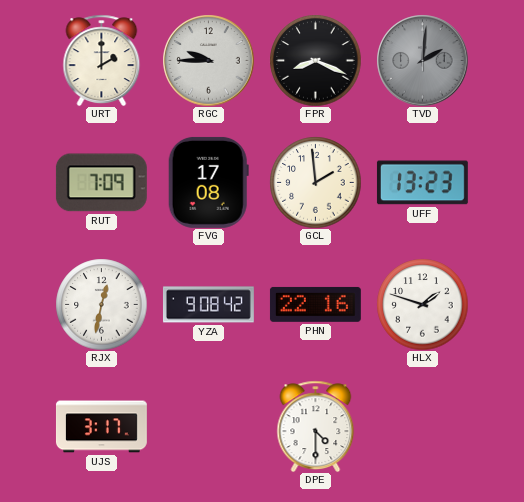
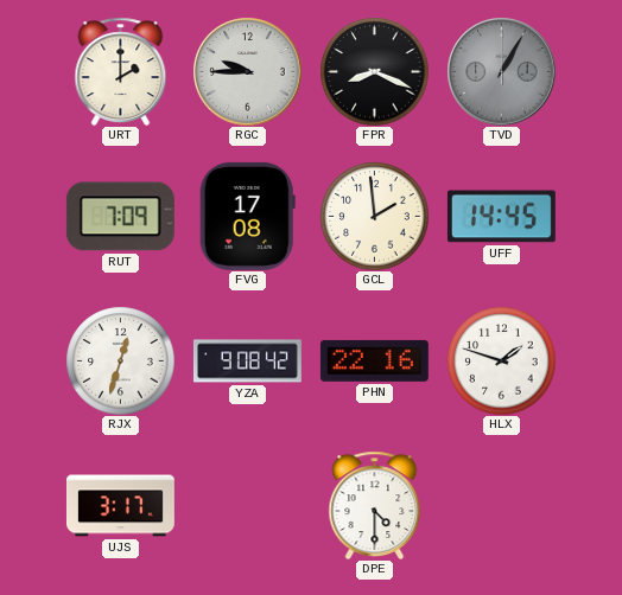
TVD: 2:01 -> 1:05
UFF: 13:23 -> 14:45
RJX: 12:32 -> 12:33
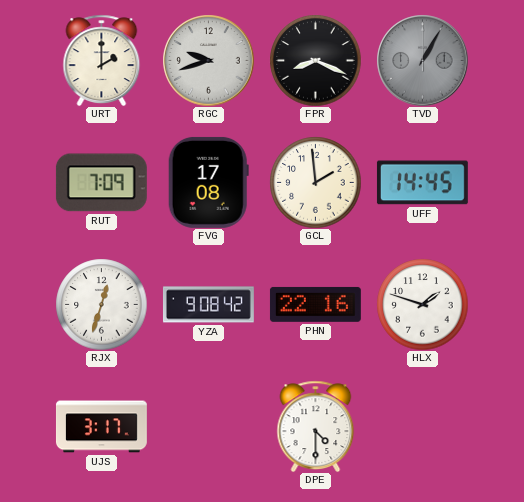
RGC: 9:45 -> 9:42
